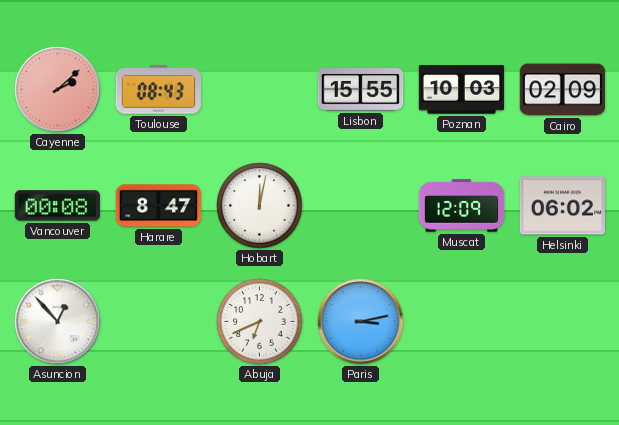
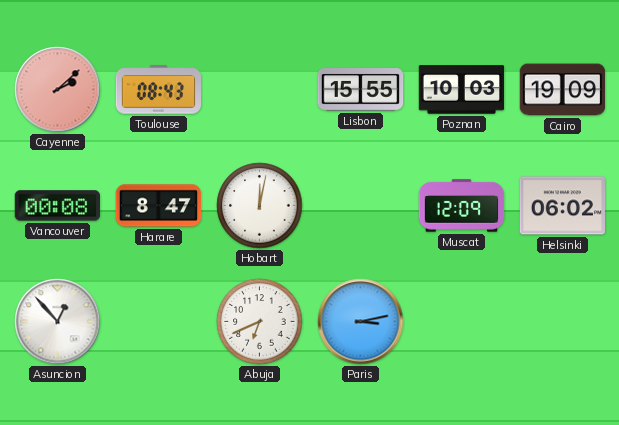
Cairo: 02:09 -> 19:09
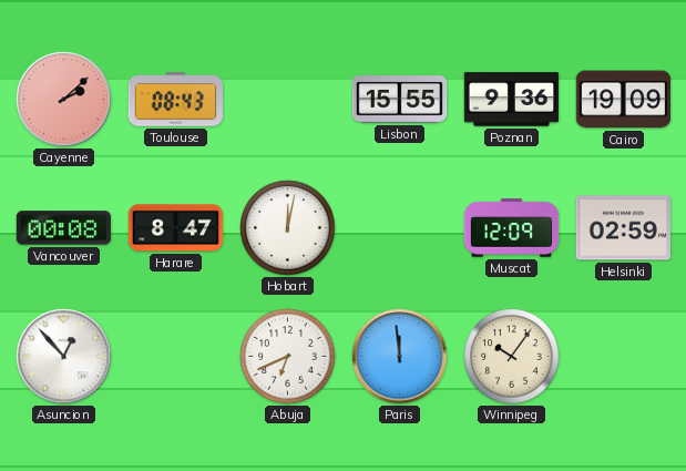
Poznan: 10:03 -> 9:36
Helsinki: 06:02 -> 02:59
Paris: 3:13 -> 11:59
Winnipeg: none -> 10:06
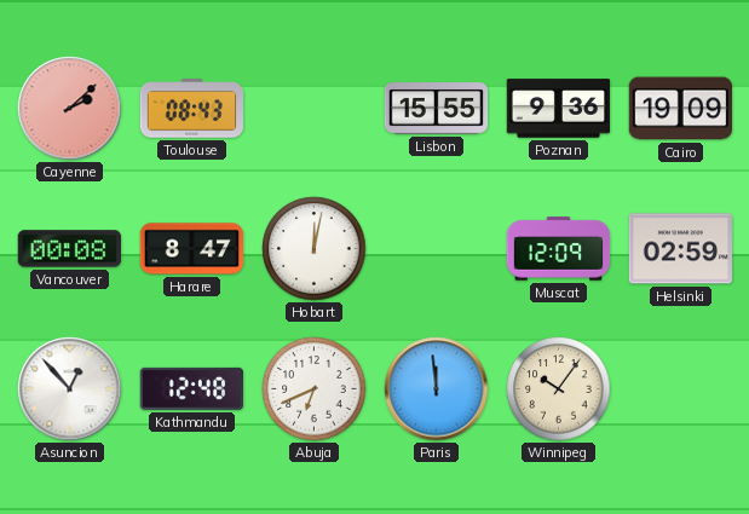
Kathmandu: none -> 12:48
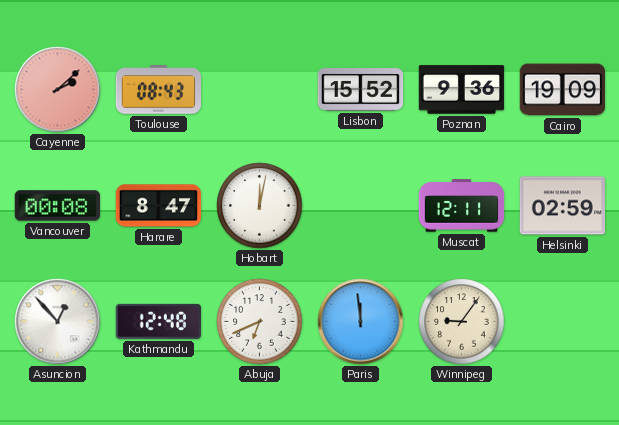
Lisbon: 15:55 -> 15:52
Muscat: 12:09 -> 12:11
Winnipeg: 10:06 -> 9:06
